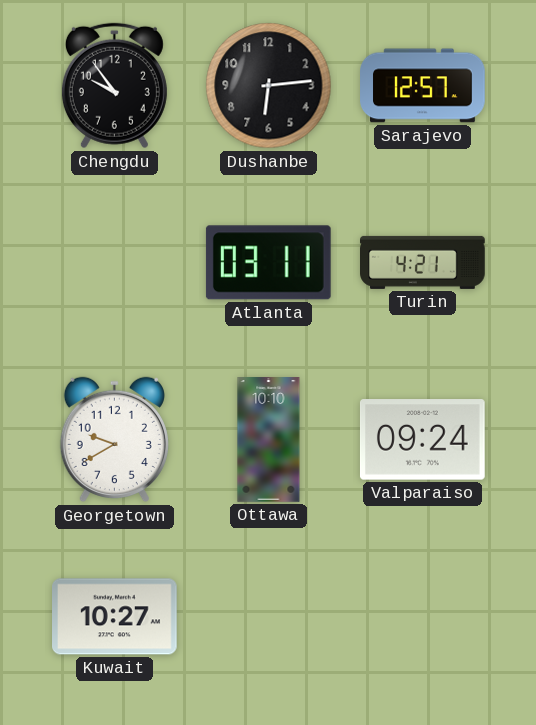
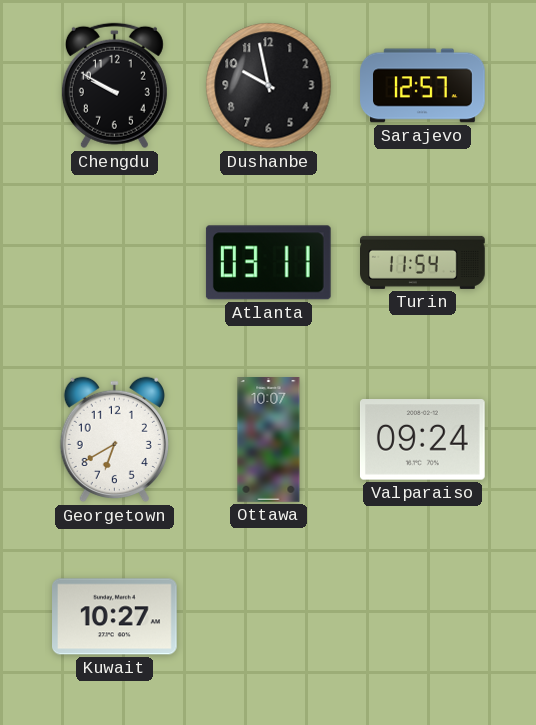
Chengdu: 9:54 -> 9:50
Dushanbe: 6:14 -> 9:58
Turin: 4:21 -> 11:54
Georgetown: 9:40 -> 6:40
Ottawa: 10:10 -> 10:07
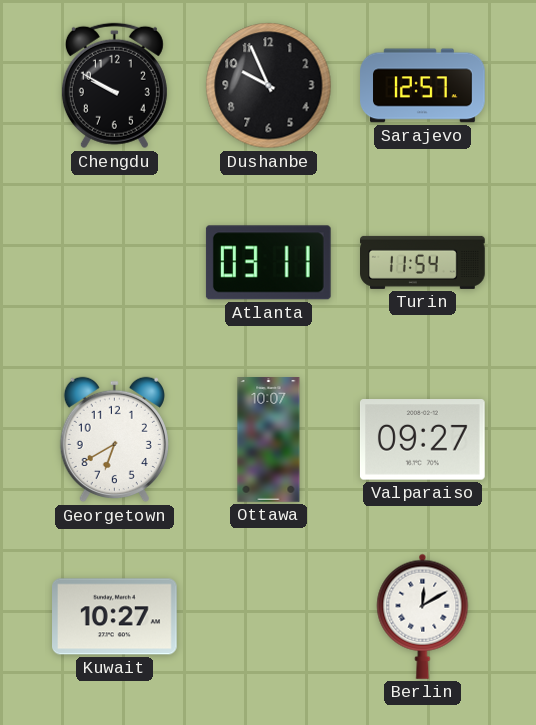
Dushanbe: 9:58 -> 9:56
Valparaiso: 09:24 -> 09:27
Berlin: none -> 12:10
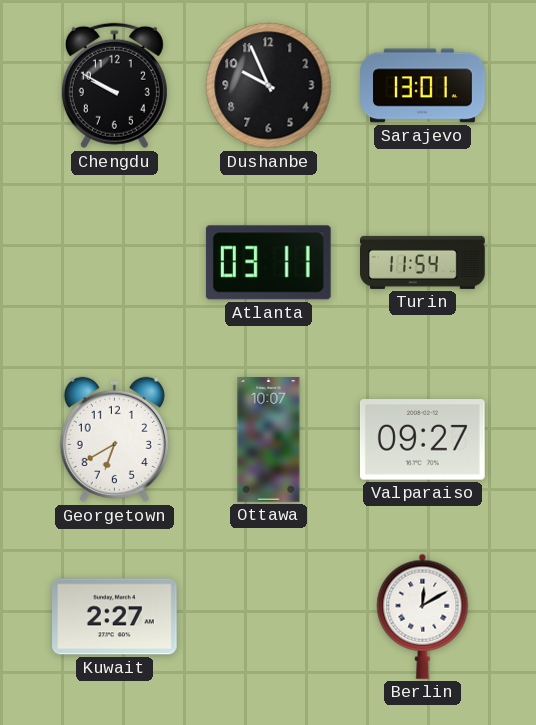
Sarajevo: 12:57 -> 13:01
Kuwait: 10:27 -> 2:27
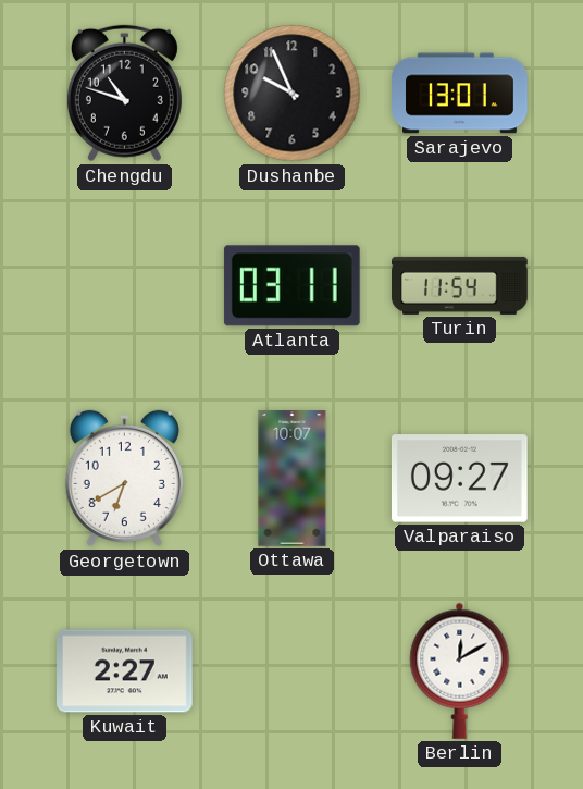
Chengdu: 9:50 -> 10:48
